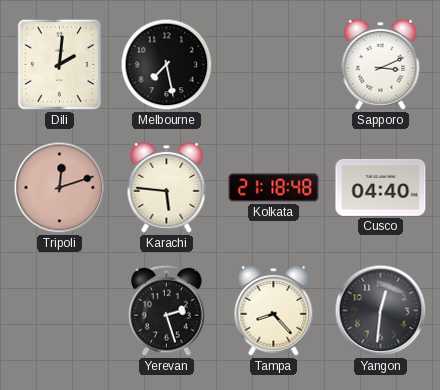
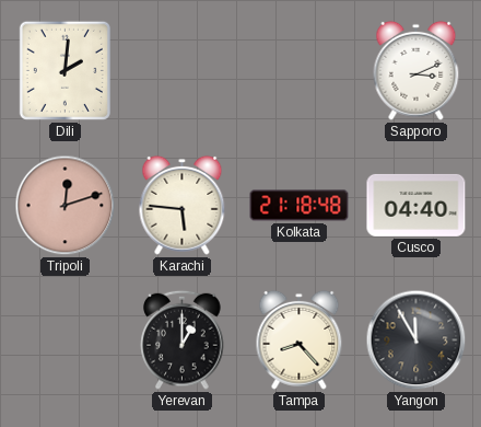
Melbourne: 7:28 -> none
Yerevan: 2:27 -> 1:00
Yangon: 12:31 -> 11:55
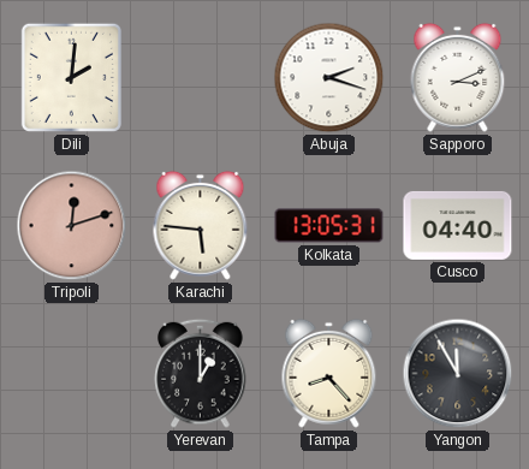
Abuja: none -> 2:18
Kolkata: 21:18 -> 13:05
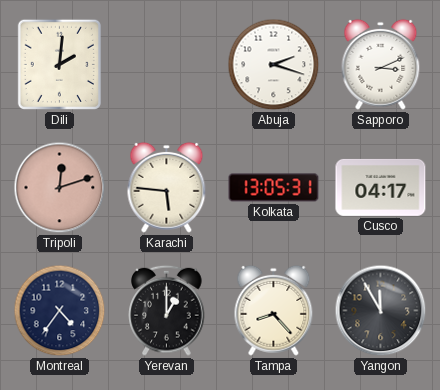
Cusco: 04:40 -> 04:17
Montreal: none -> 4:36
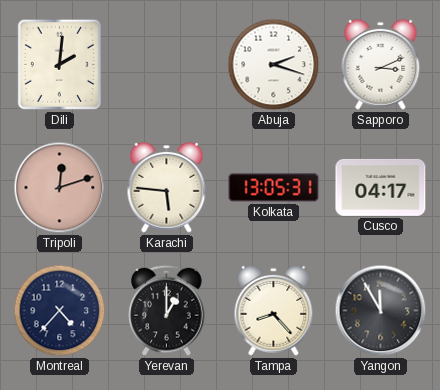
Montreal: 4:36 -> 4:37
